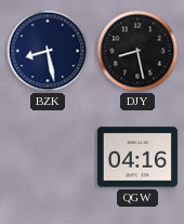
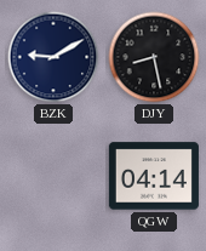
BZK: 8:28 -> 9:10
QGW: 04:16 -> 04:14
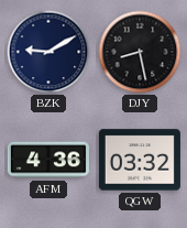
AFM: none -> 4:36
QGW: 04:14 -> 03:32
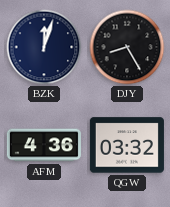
BZK: 9:10 -> 12:03
DJY: 8:28 -> 8:25
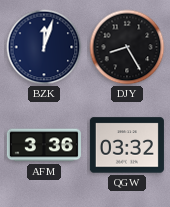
AFM: 4:36 -> 3:36
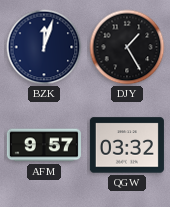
DJY: 8:25 -> 1:25
AFM: 3:36 -> 9:57
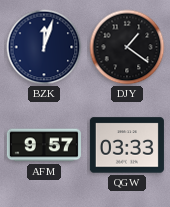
DJY: 1:25 -> 1:21
QGW: 03:32 -> 03:33
